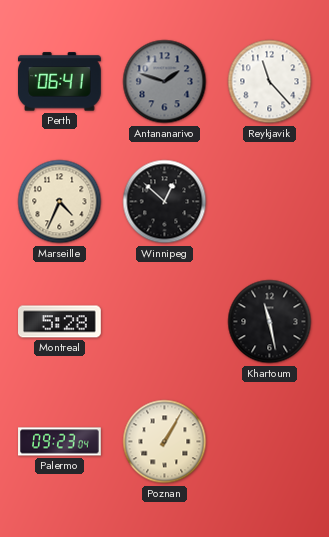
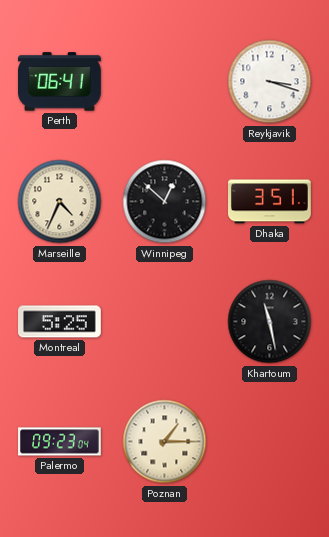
Antananarivo: 1:48 -> none
Reykjavik: 11:23 -> 3:18
Dhaka: none -> 3:51
Montreal: 5:28 -> 5:25
Poznan: 1:05 -> 1:15
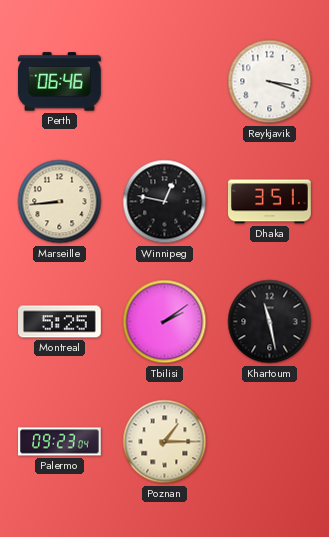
Perth: 06:41 -> 06:46
Marseille: 4:34 -> 8:44
Winnipeg: 12:52 -> 12:47
Tbilisi: none -> 2:09
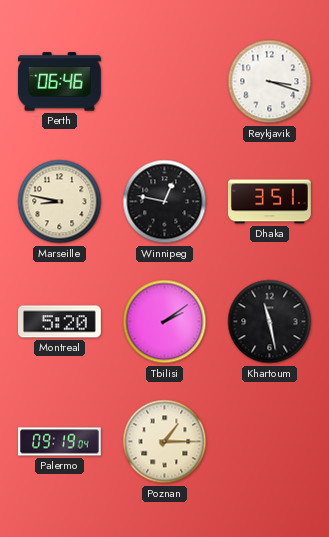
Marseille: 8:44 -> 8:47
Montreal: 5:25 -> 5:20
Palermo: 09:23 -> 09:19
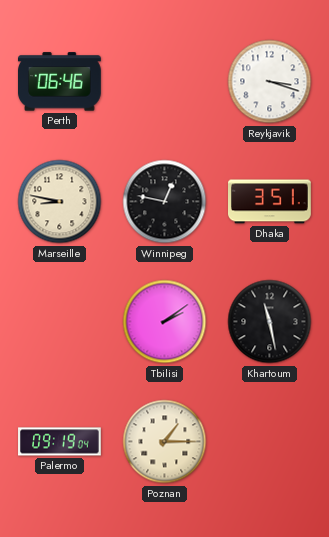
Montreal: 5:20 -> none
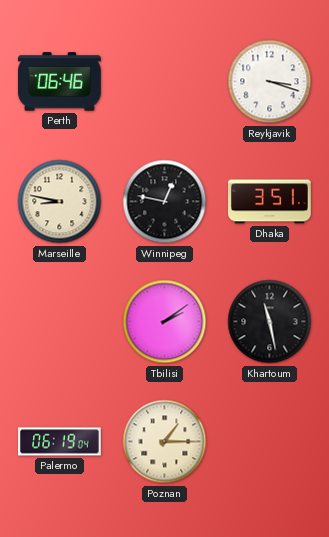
Palermo: 09:19 -> 06:19
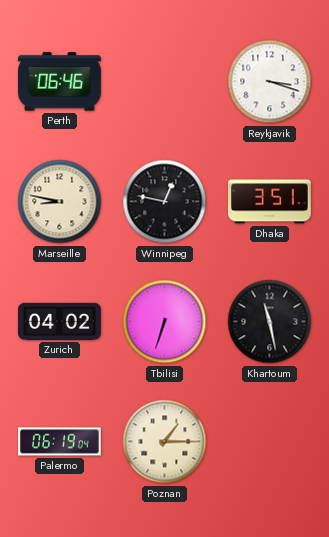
Zurich: none -> 04:02
Tbilisi: 2:09 -> 6:33
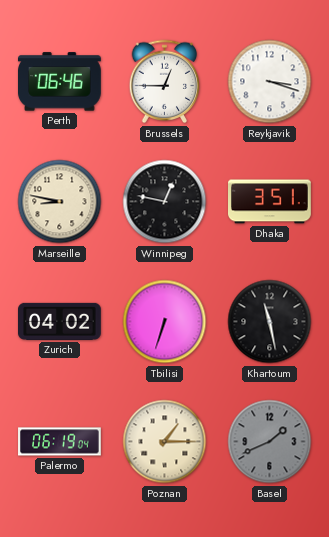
Brussels: none -> 12:45
Basel: none -> 1:41
